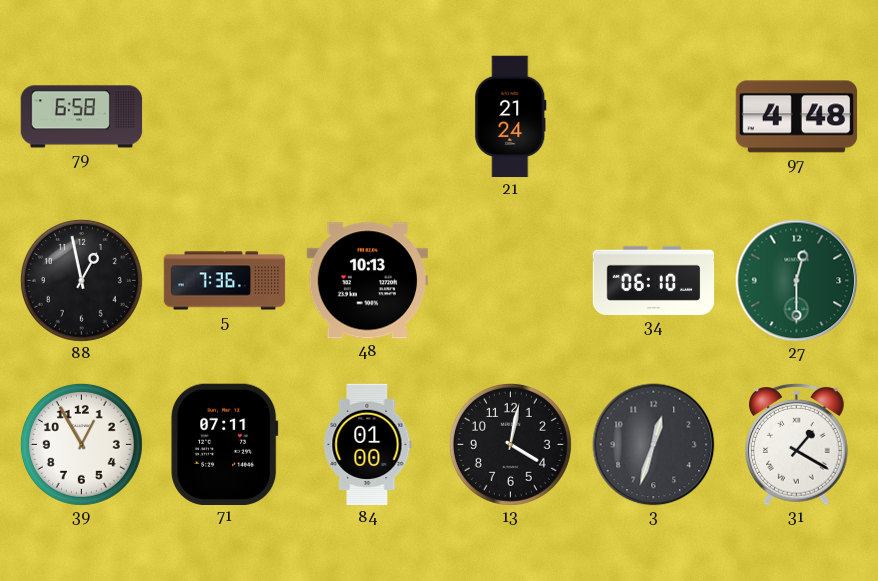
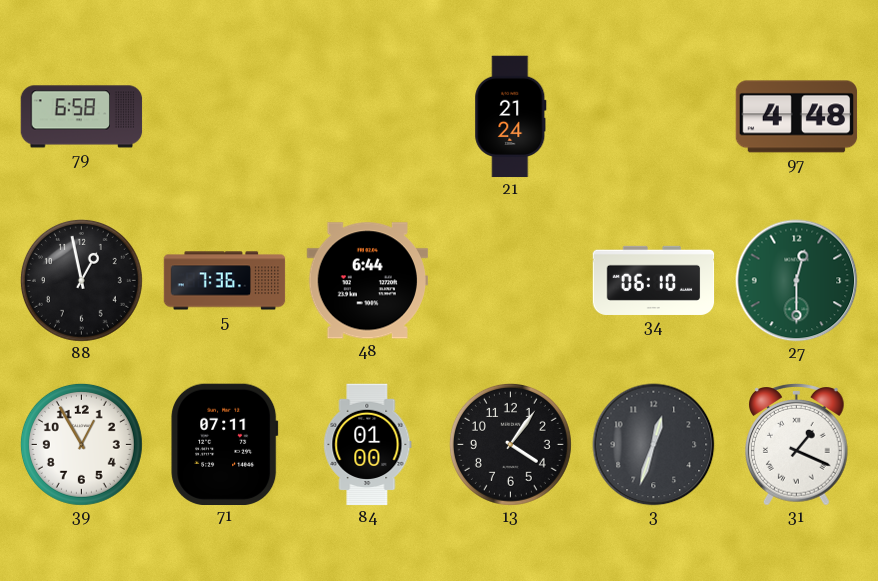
48: 10:13 -> 6:44
13: 4:02 -> 4:06
31: 1:20 -> 1:19
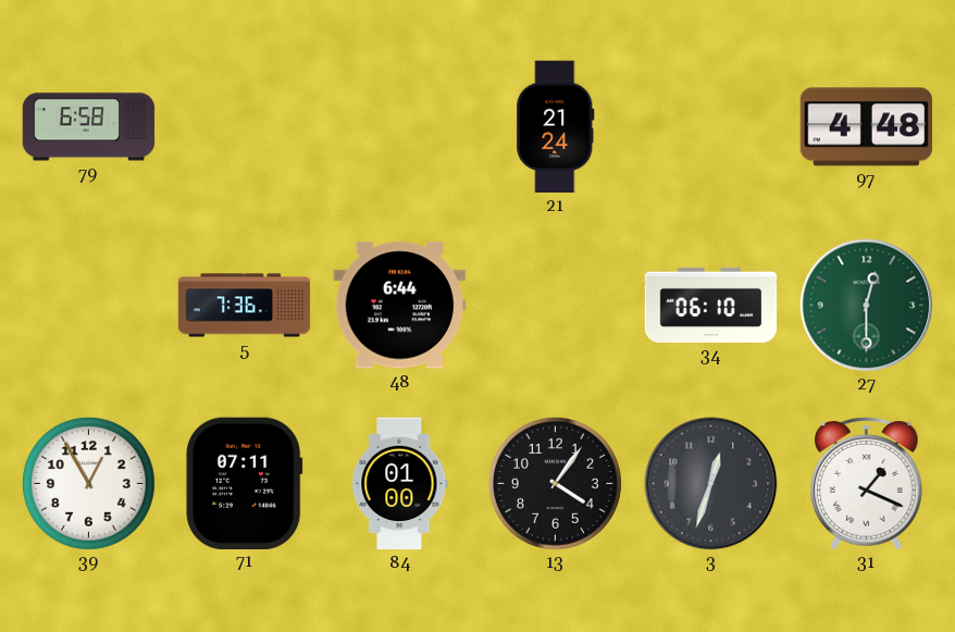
88: 12:58 -> none
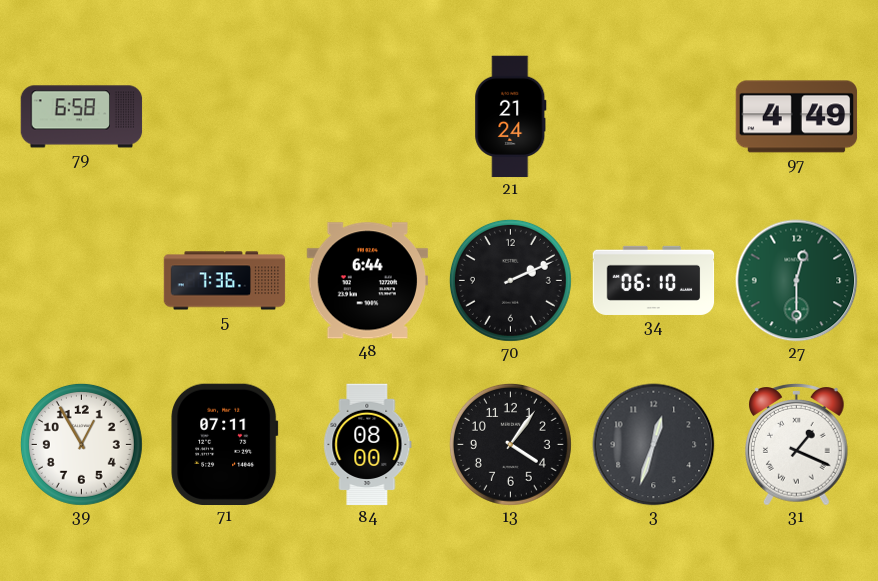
97: 4:48 -> 4:49
70: none -> 2:11
84: 01:00 -> 08:00
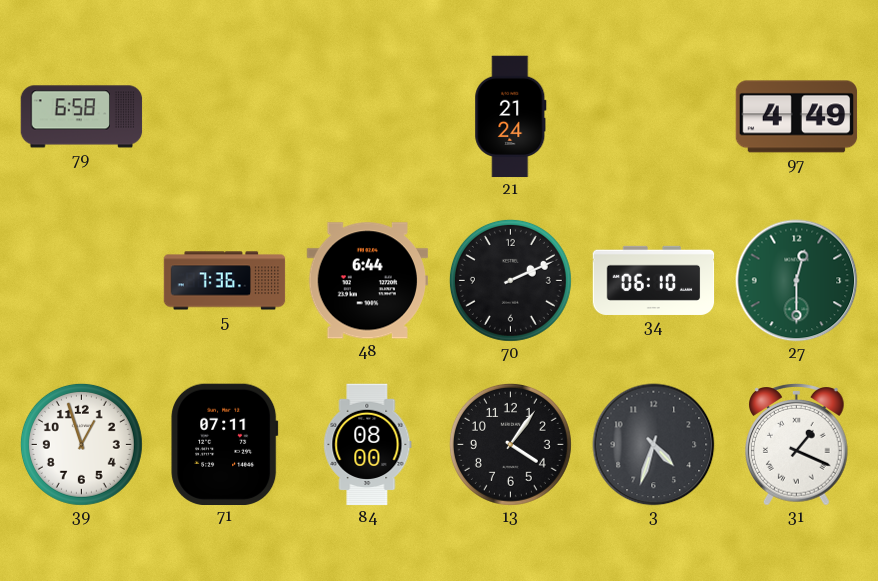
39: 12:55 -> 12:57
3: 12:33 -> 4:33
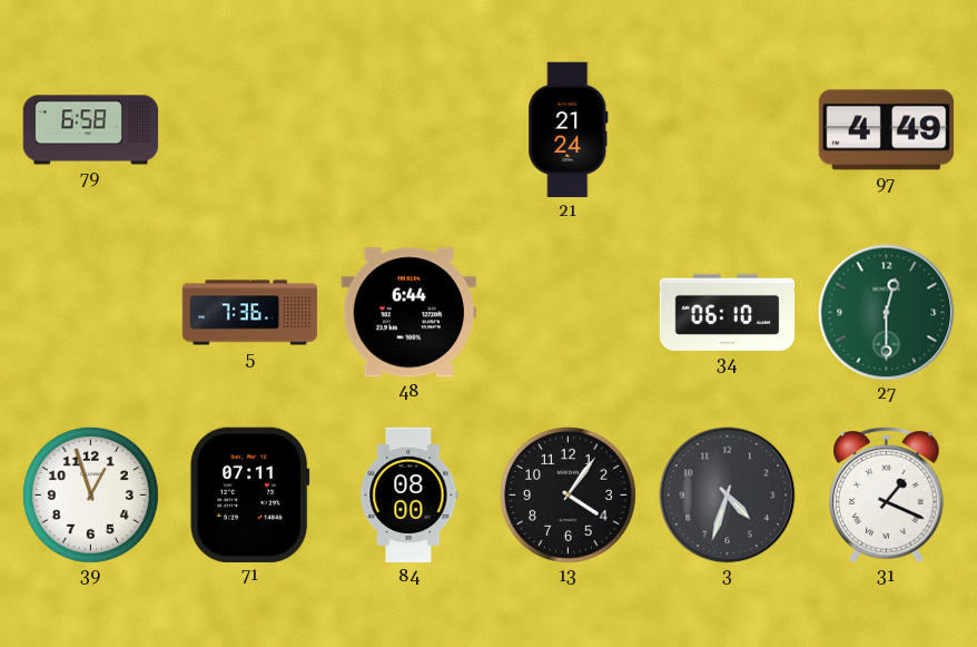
70: 2:11 -> none
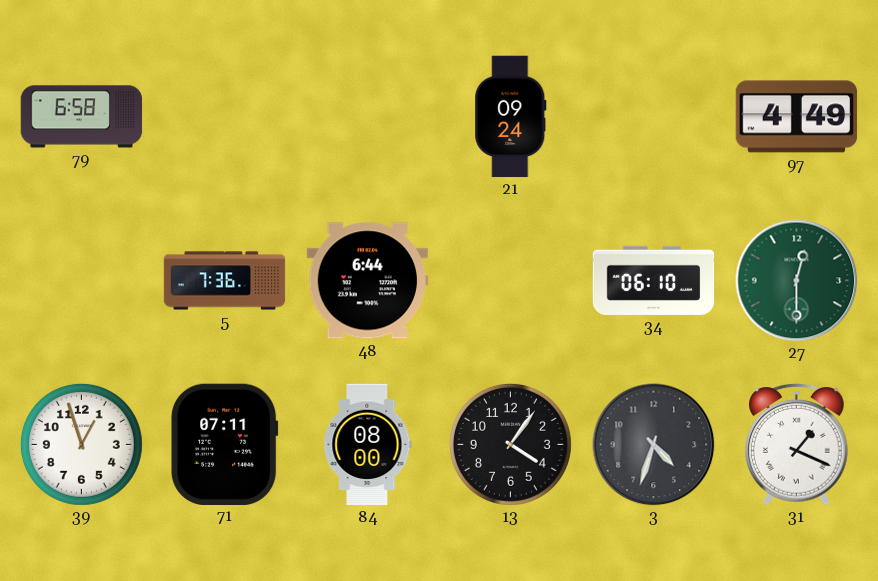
21: 21:24 -> 09:24
